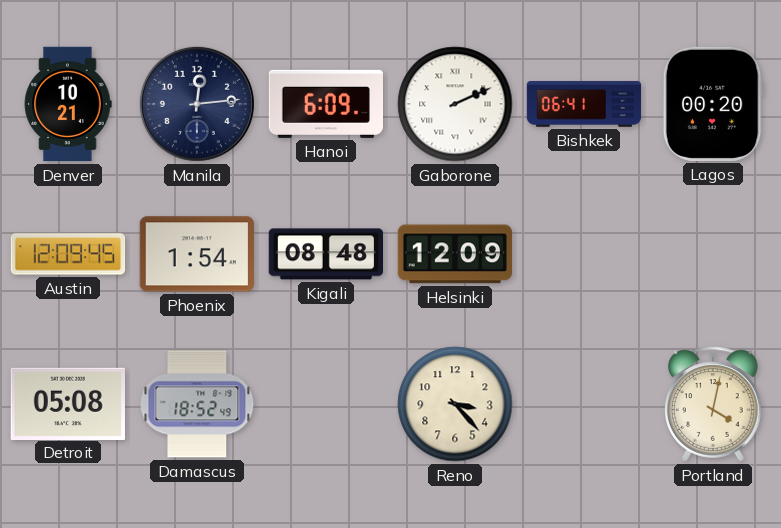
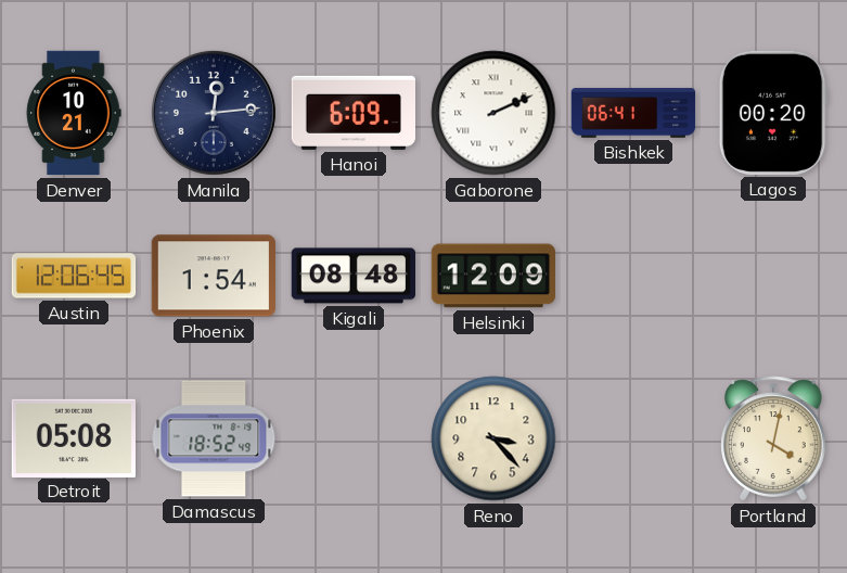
Austin: 12:09 -> 12:06
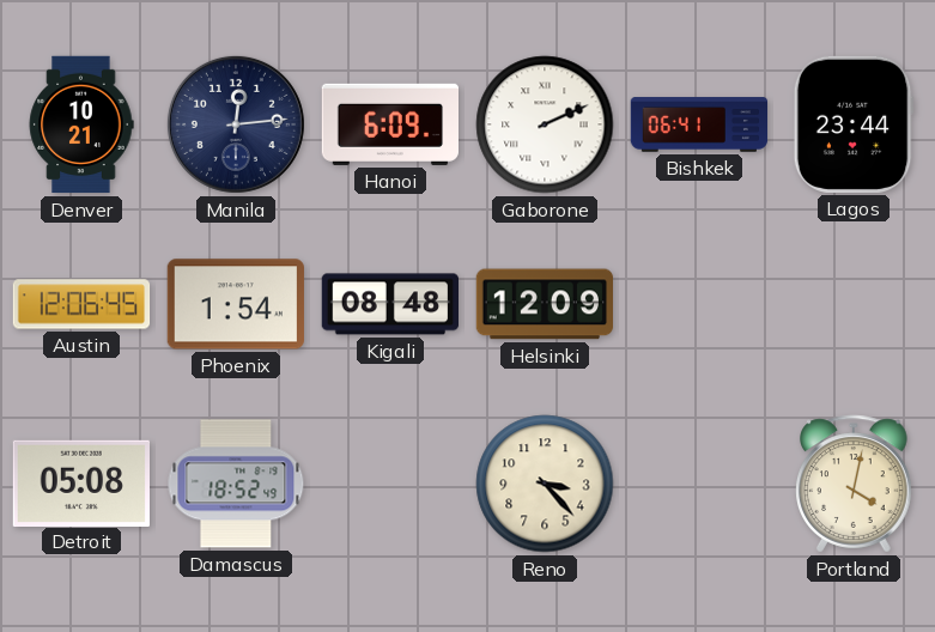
Lagos: 00:20 -> 23:44
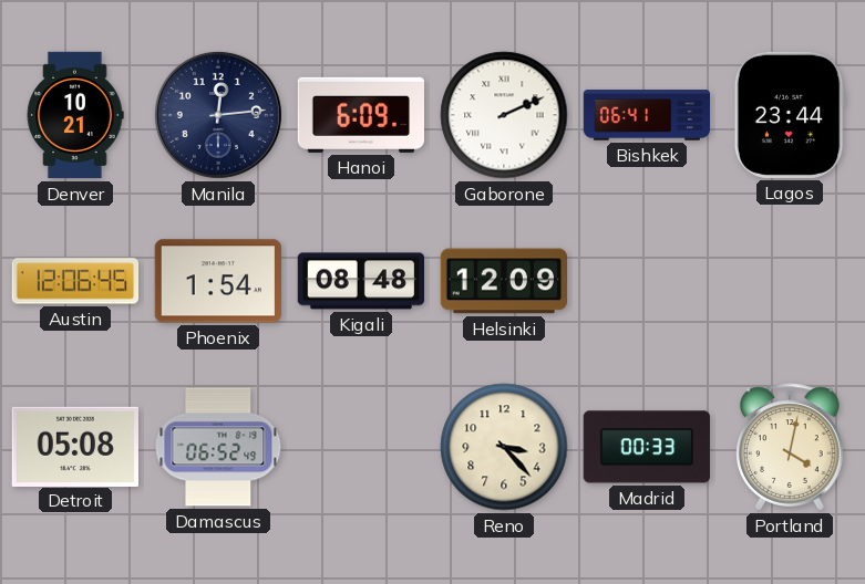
Damascus: 18:52 -> 06:52
Madrid: none -> 00:33
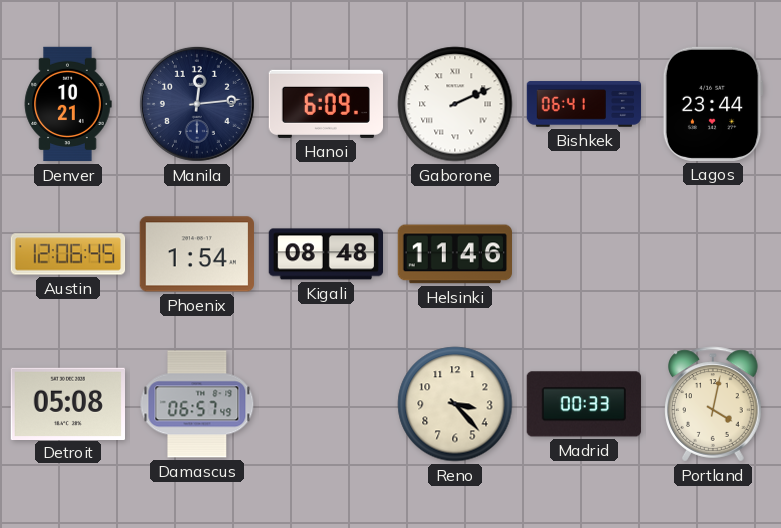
Helsinki: 12:09 -> 11:46
Damascus: 06:52 -> 06:57
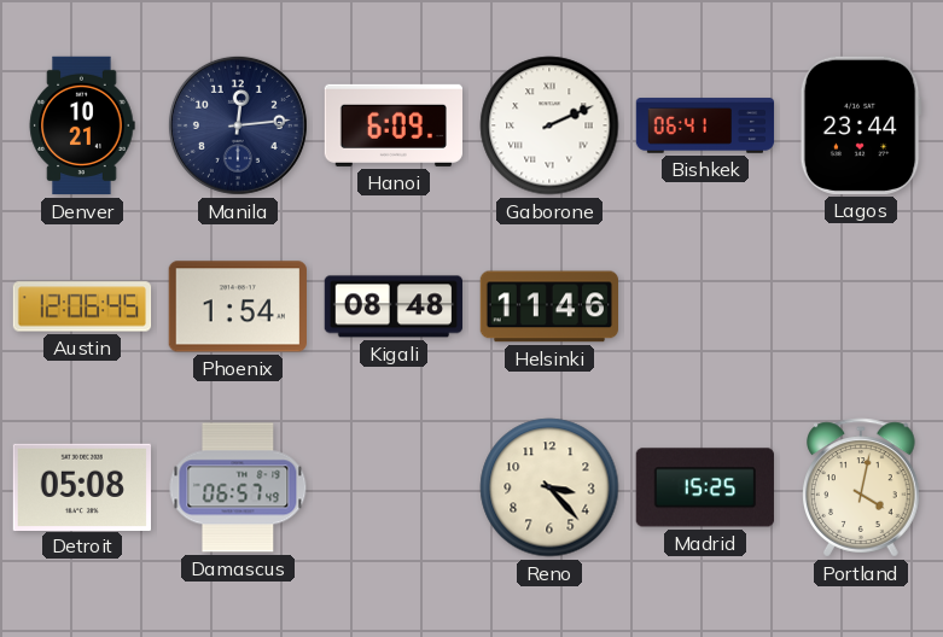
Madrid: 00:33 -> 15:25
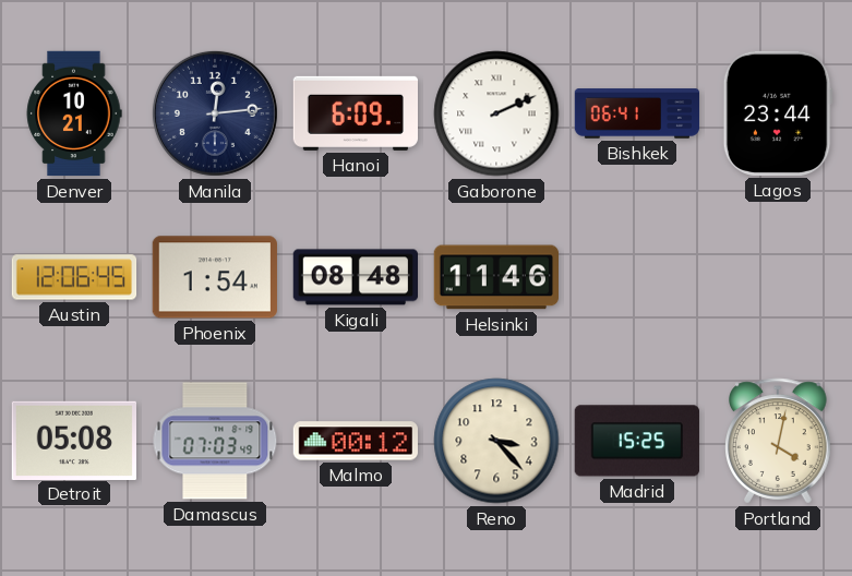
Damascus: 06:57 -> 07:03
Malmo: none -> 00:12
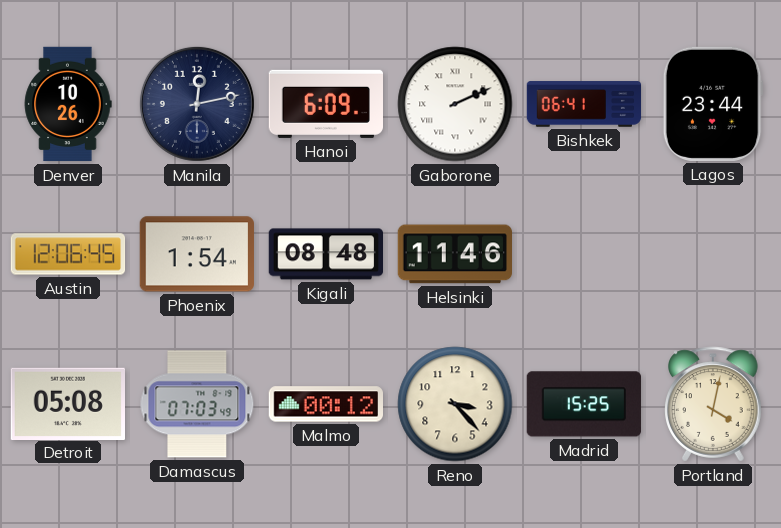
Denver: 10:21 -> 10:26
Manila: 12:14 -> 12:13
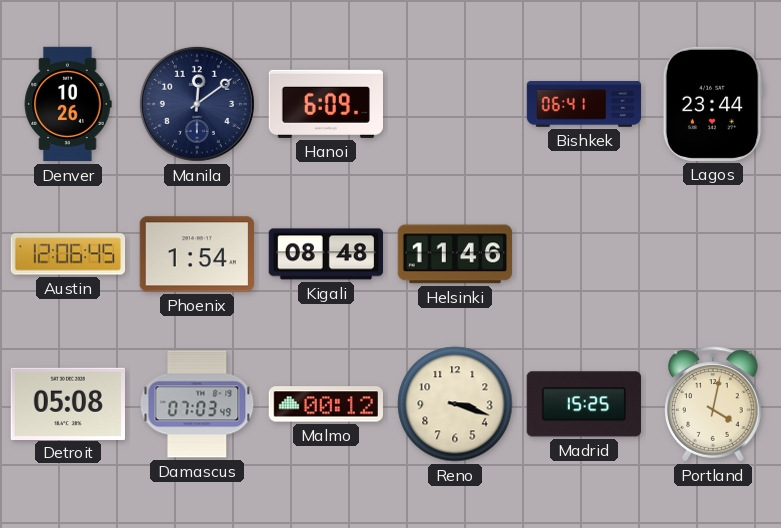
Manila: 12:13 -> 12:09
Gaborone: 2:11 -> none
Reno: 3:23 -> 3:18
